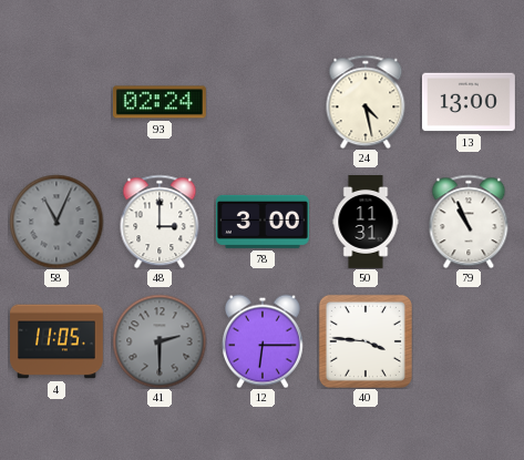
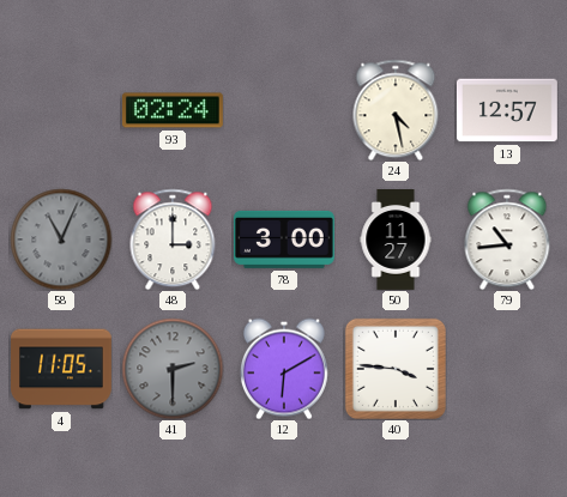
13: 13:00 -> 12:57
50: 11:31 -> 11:27
79: 10:56 -> 10:44
12: 6:15 -> 6:10
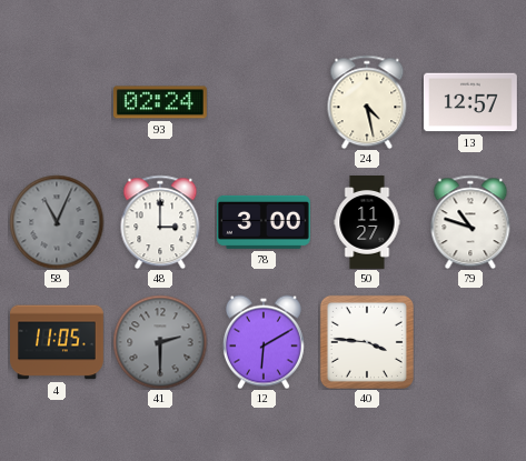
79: 10:44 -> 10:48
